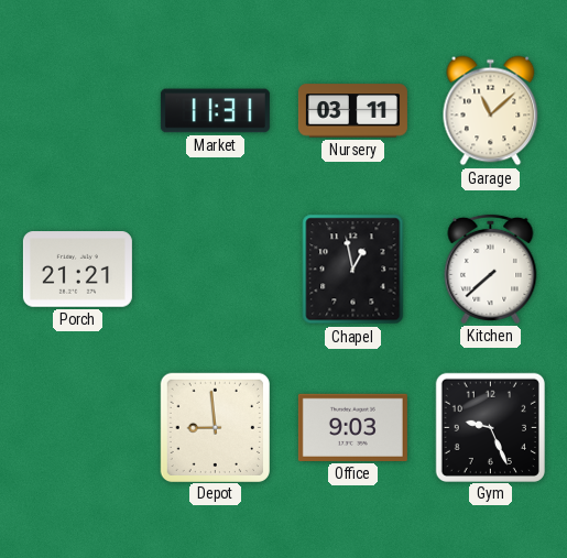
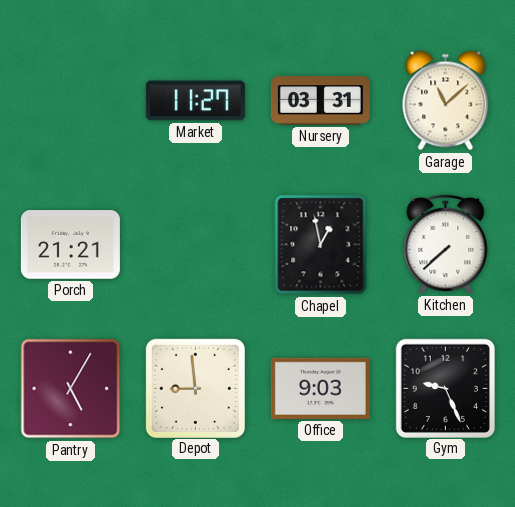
Market: 11:31 -> 11:27
Nursery: 03:11 -> 03:31
Pantry: none -> 5:05
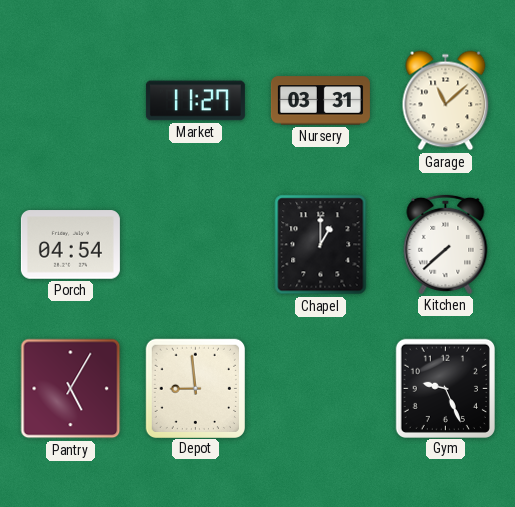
Porch: 21:21 -> 04:54
Chapel: 12:58 -> 1:00
Office: 9:03 -> none
